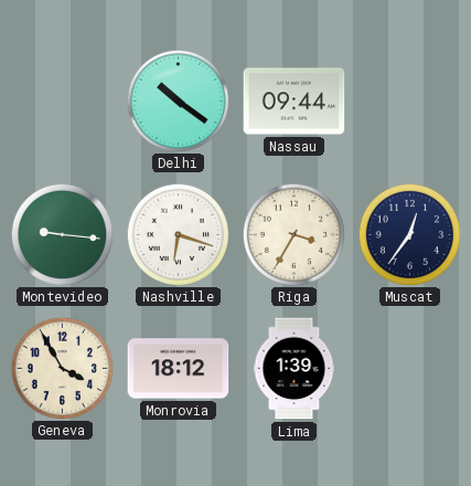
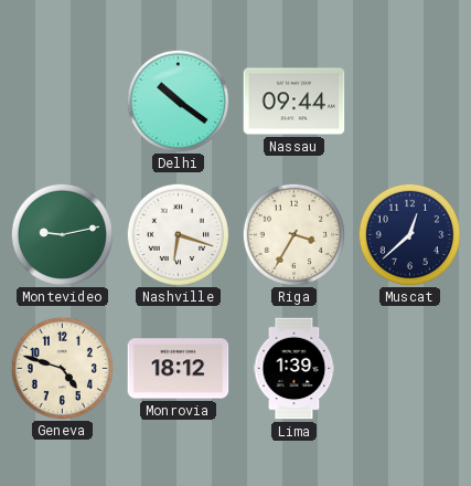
Montevideo: 9:16 -> 9:13
Muscat: 12:36 -> 12:38
Geneva: 3:55 -> 4:48
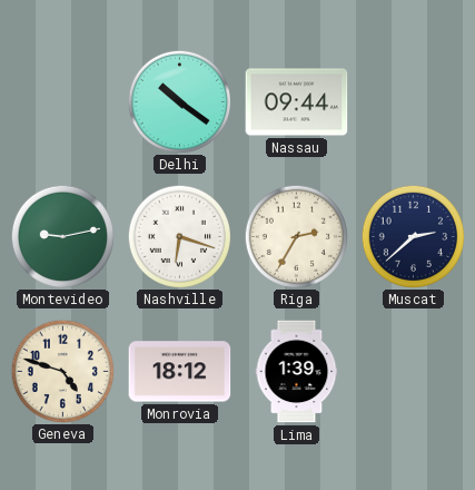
Riga: 3:35 -> 2:35
Muscat: 12:38 -> 2:38
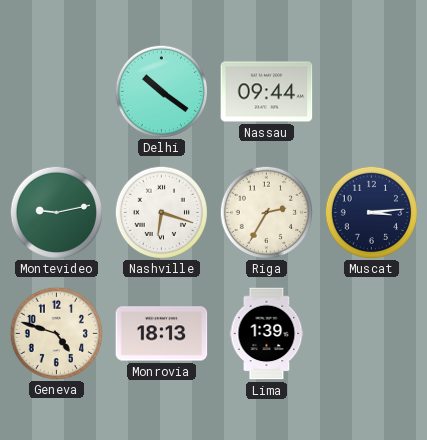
Muscat: 2:38 -> 3:14
Monrovia: 18:12 -> 18:13
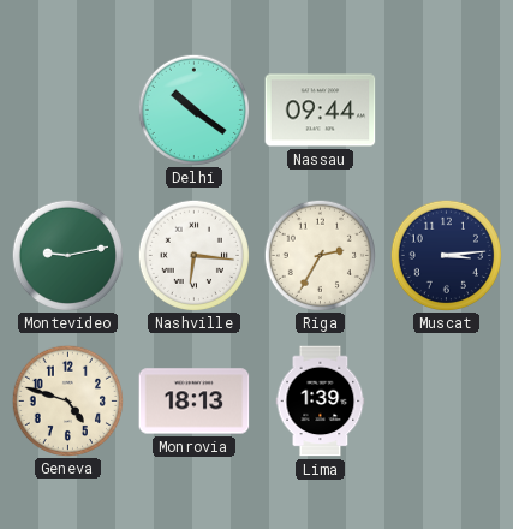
Nashville: 6:18 -> 6:16
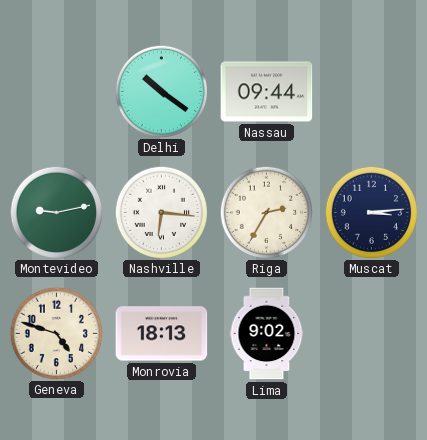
Lima: 1:39 -> 9:02
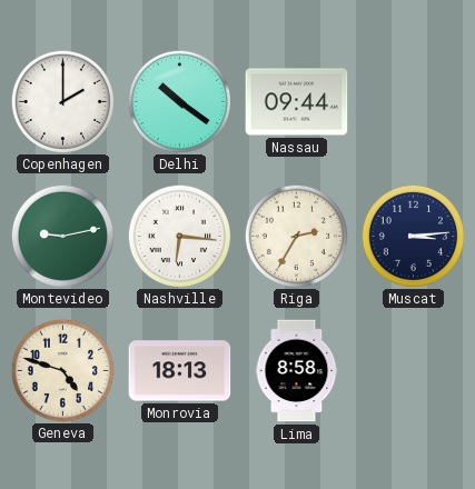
Copenhagen: none -> 2:00
Lima: 9:02 -> 8:58
